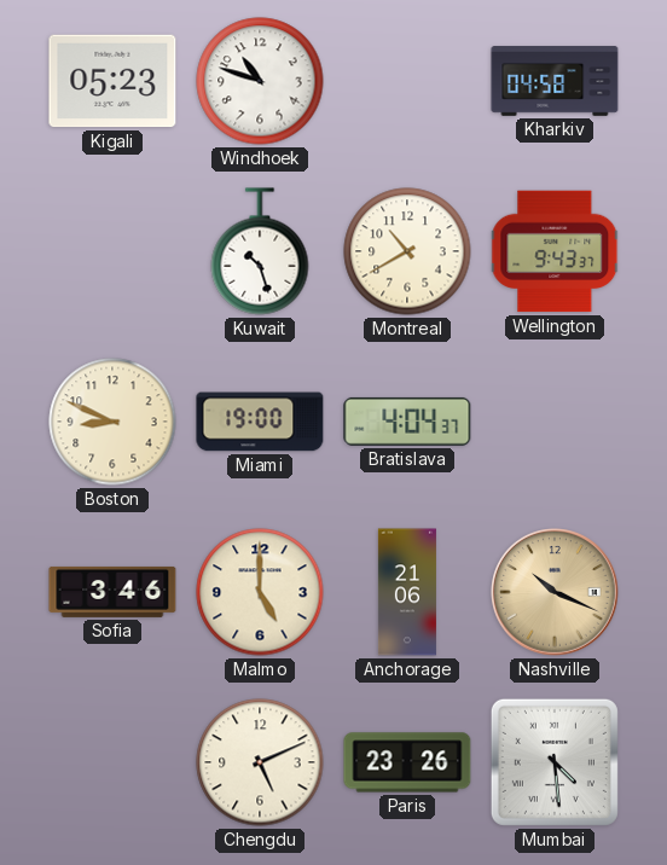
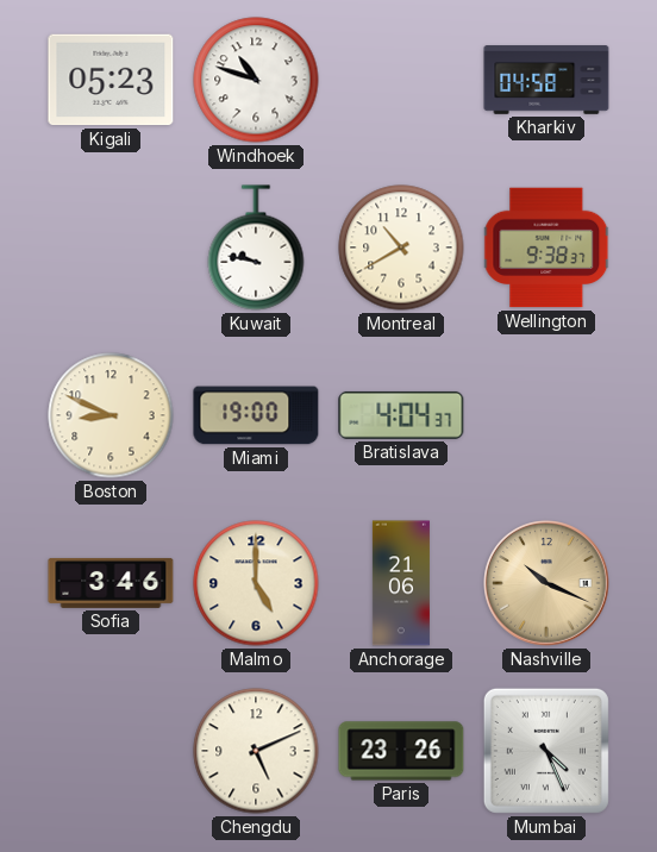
Kuwait: 10:27 -> 9:47
Wellington: 9:43 -> 9:38
Mumbai: 4:29 -> 4:26
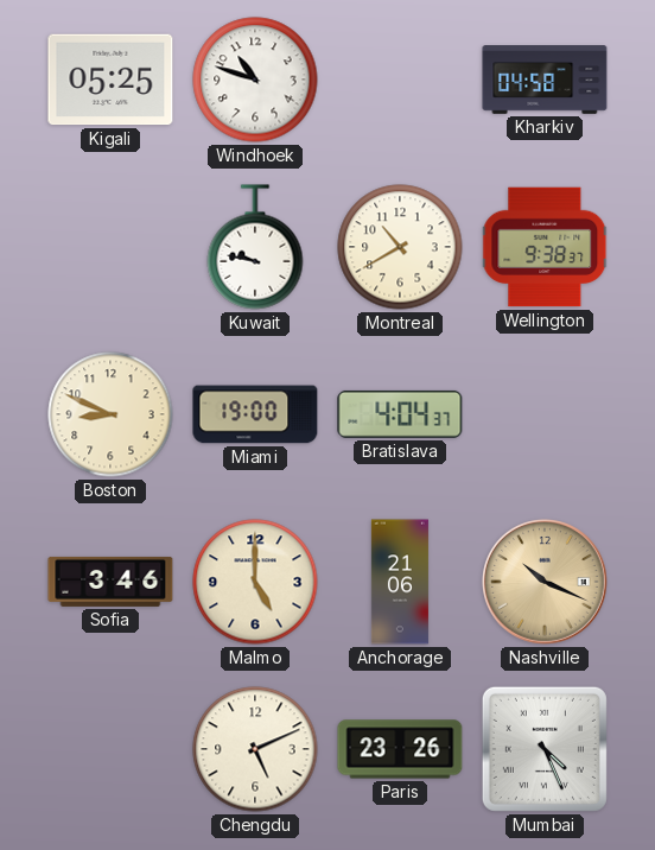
Kigali: 05:23 -> 05:25
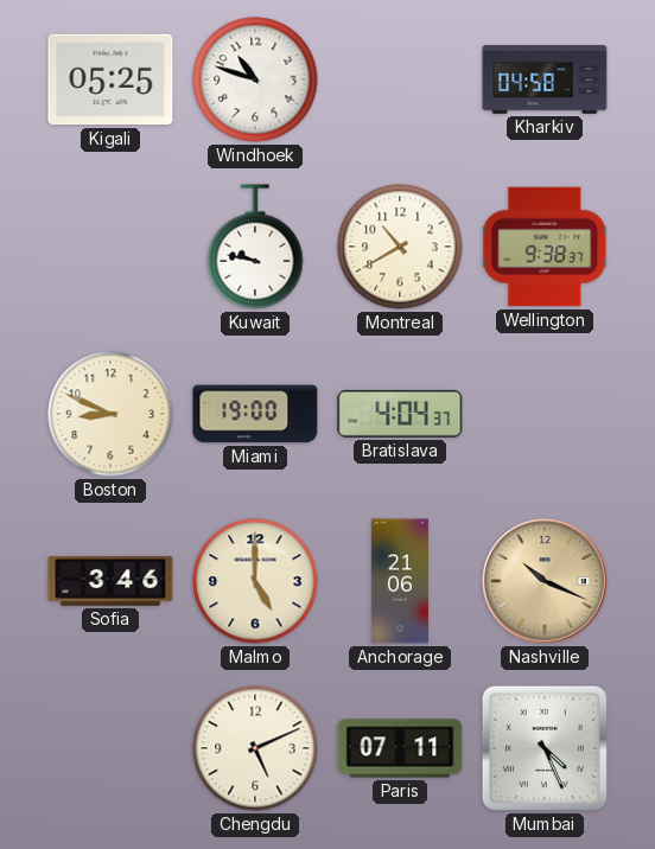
Paris: 23:26 -> 07:11
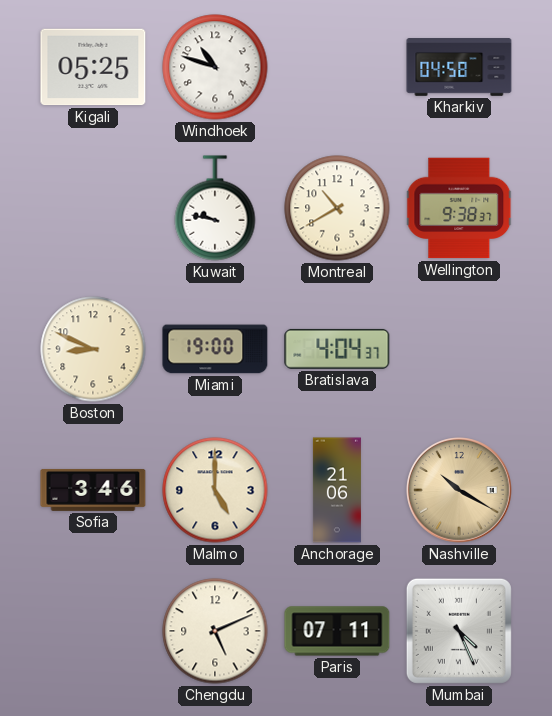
Nashville: 10:19 -> 10:20
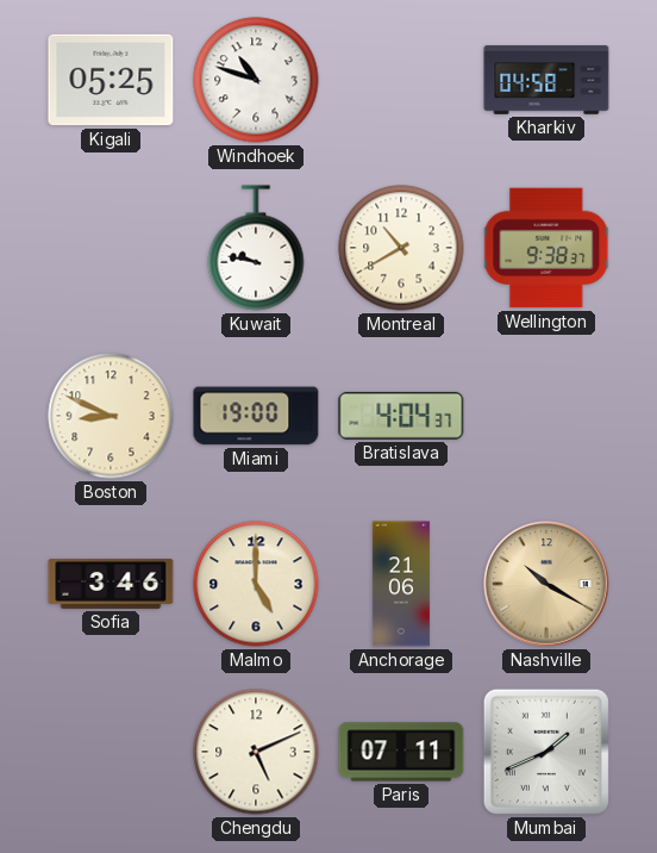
Mumbai: 4:26 -> 1:41
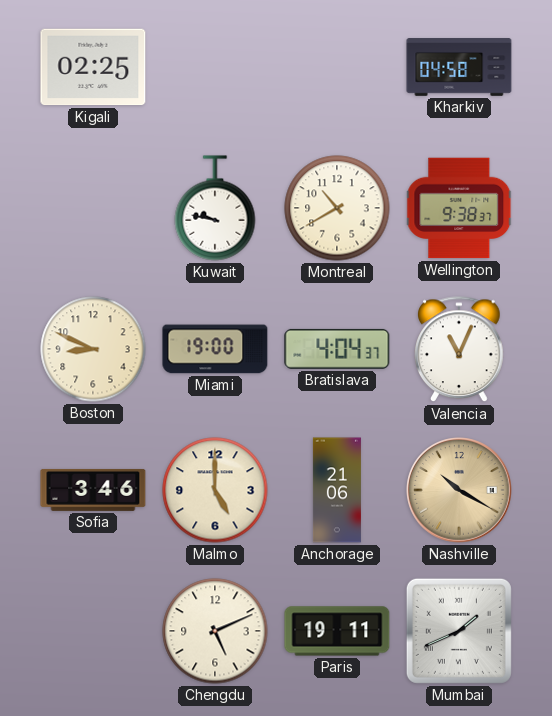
Kigali: 05:25 -> 02:25
Windhoek: 10:48 -> none
Valencia: none -> 11:04
Paris: 07:11 -> 19:11
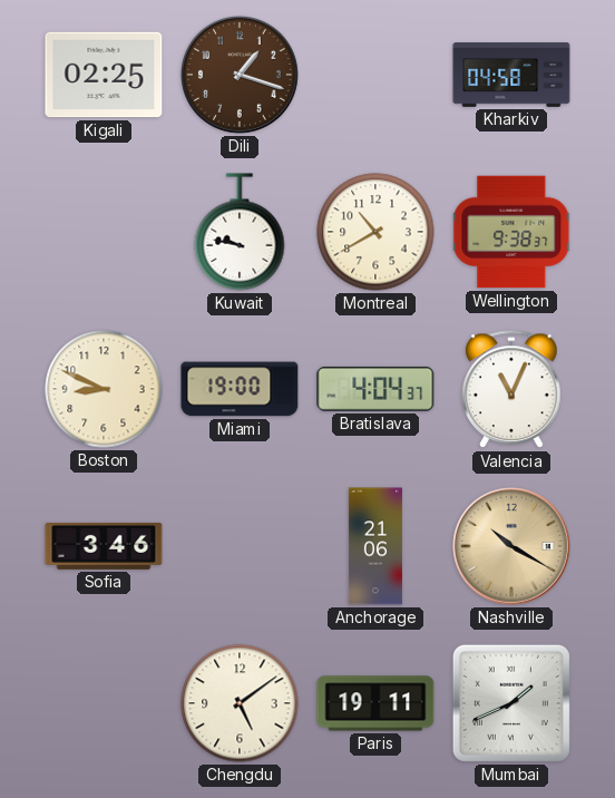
Dili: none -> 1:18
Malmo: 5:00 -> none
Chengdu: 5:11 -> 5:09
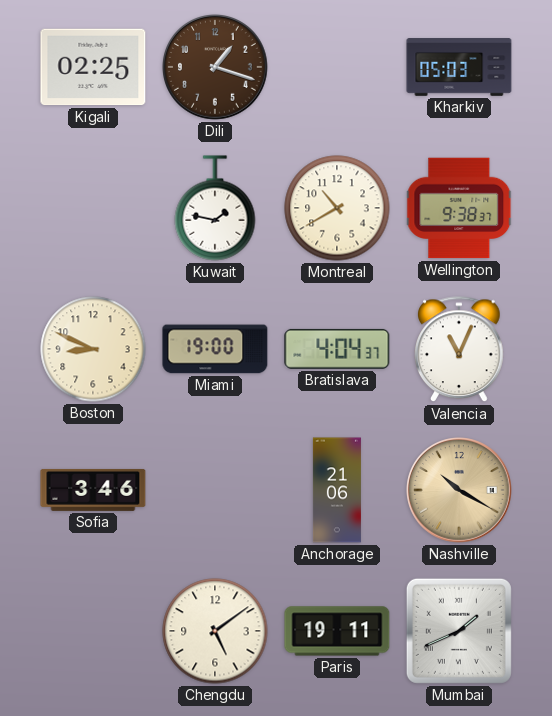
Kharkiv: 04:58 -> 05:03
Kuwait: 9:47 -> 1:47
